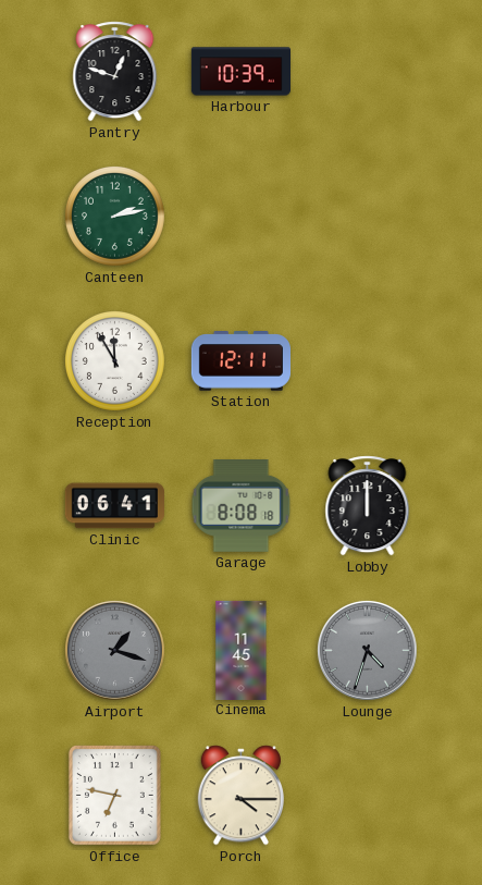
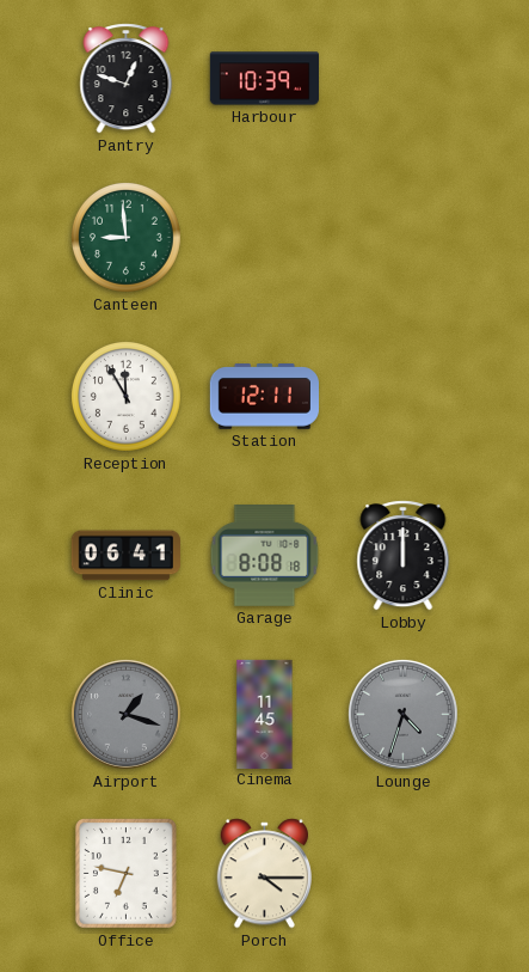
Canteen: 2:13 -> 8:59
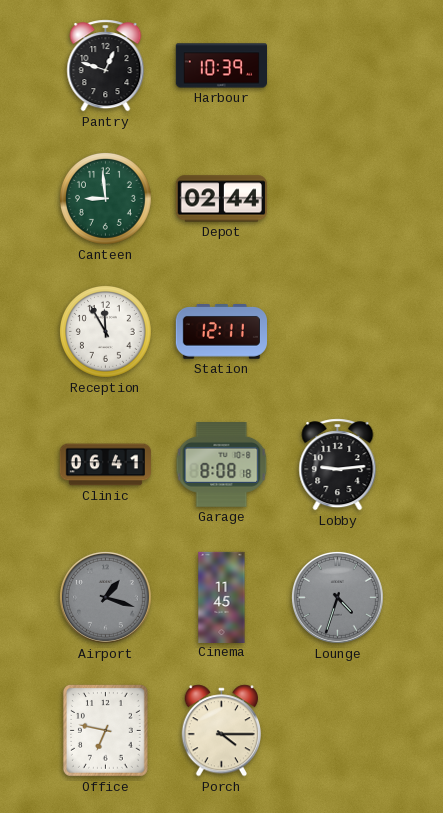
Depot: none -> 02:44
Lobby: 12:00 -> 9:14
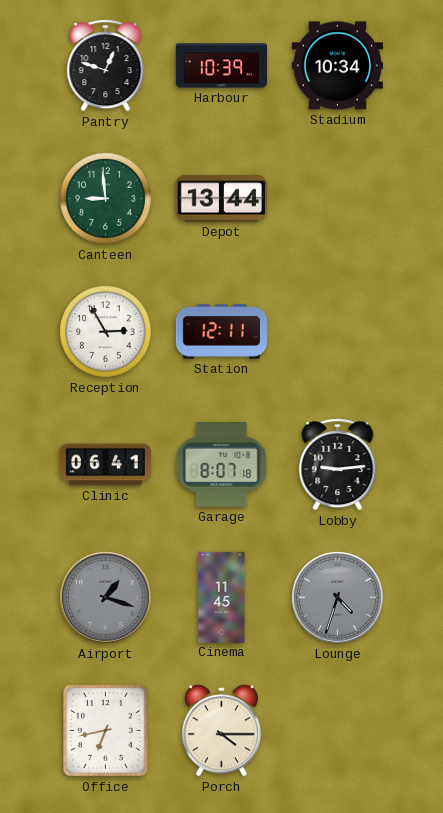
Stadium: none -> 10:34
Depot: 02:44 -> 13:44
Reception: 11:55 -> 2:55
Garage: 8:08 -> 8:07
Office: 6:47 -> 6:43
